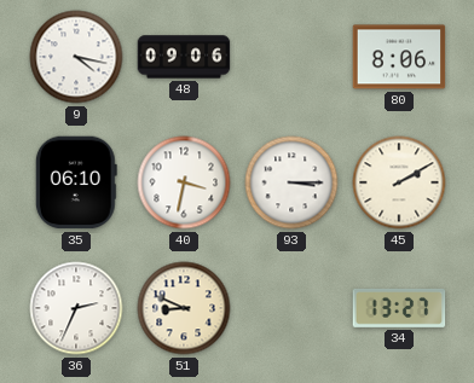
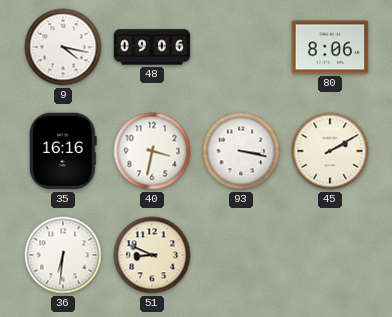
35: 06:10 -> 16:16
93: 3:15 -> 3:17
36: 2:34 -> 6:31
34: 13:27 -> none
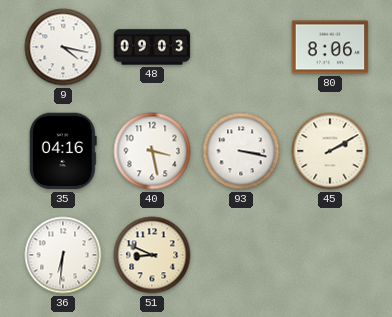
48: 09:06 -> 09:03
35: 16:16 -> 04:16
40: 3:32 -> 3:28
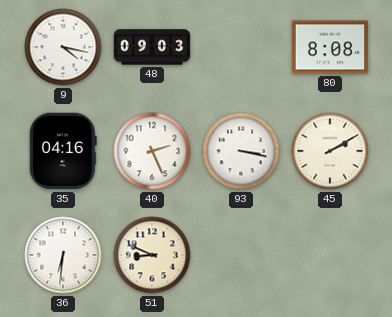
80: 8:06 -> 8:08
40: 3:28 -> 2:26
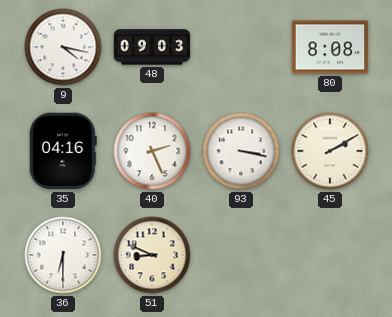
36: 6:31 -> 6:30
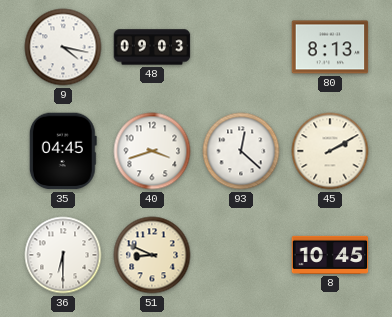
80: 8:08 -> 8:13
35: 04:16 -> 04:45
40: 2:26 -> 3:42
93: 3:17 -> 12:22
8: none -> 10:45
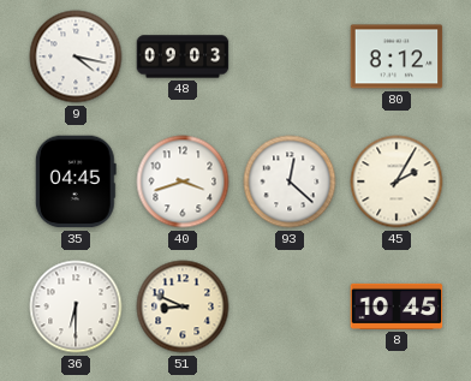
80: 8:13 -> 8:12
45: 2:10 -> 2:05
